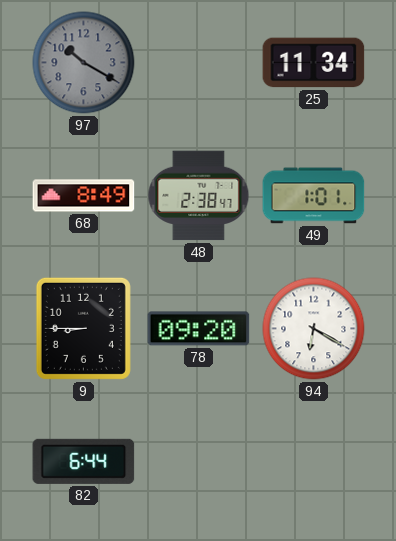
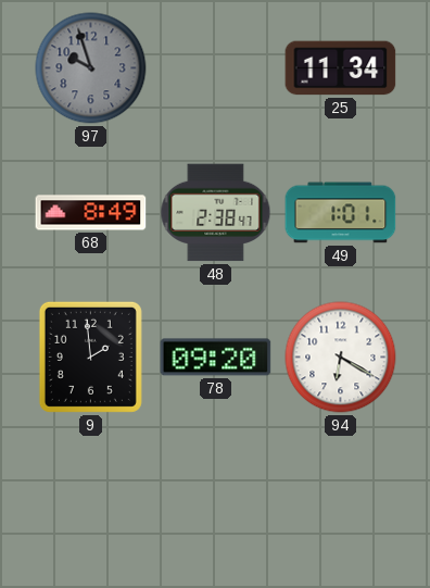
97: 10:20 -> 9:57
9: 8:45 -> 1:59
82: 6:44 -> none
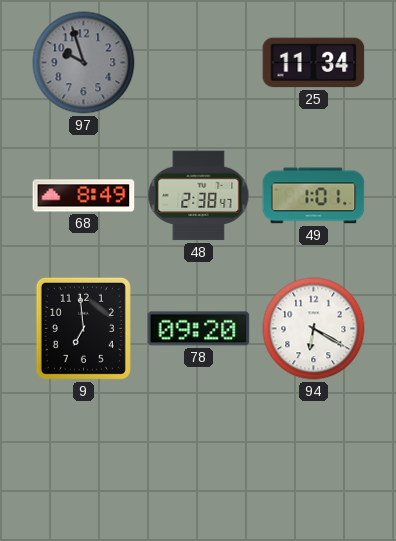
9: 1:59 -> 6:59
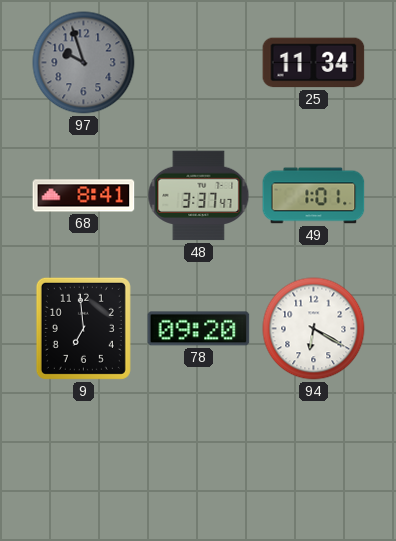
68: 8:49 -> 8:41
48: 2:38 -> 3:37
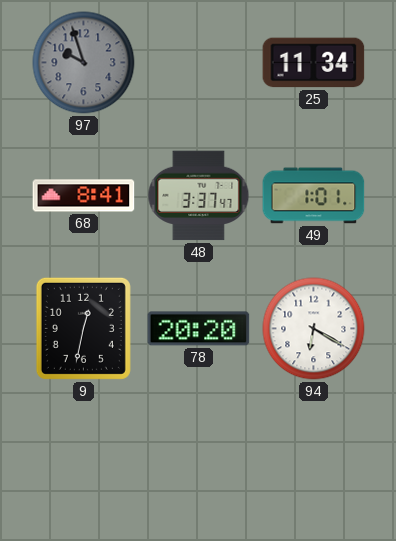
9: 6:59 -> 12:32
78: 09:20 -> 20:20
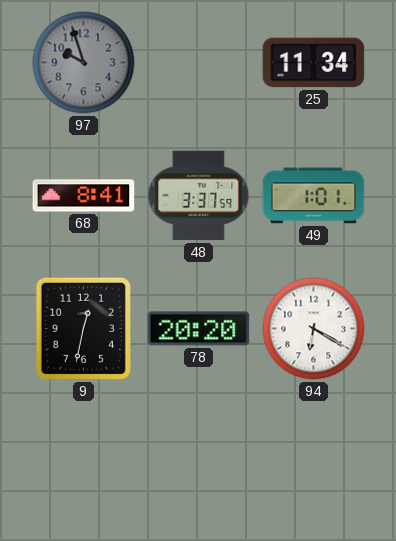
48: 3:37:47 -> 3:37:59
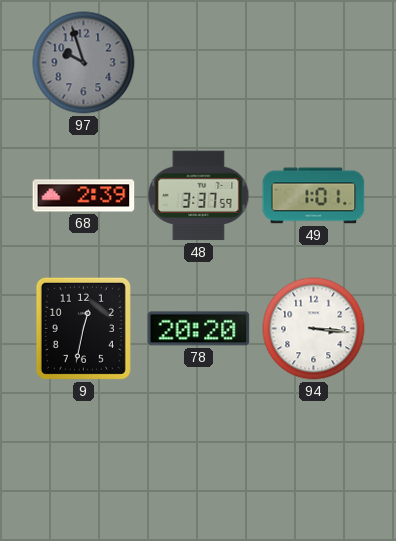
25: 11:34 -> none
68: 8:41 -> 2:39
94: 6:20 -> 3:16
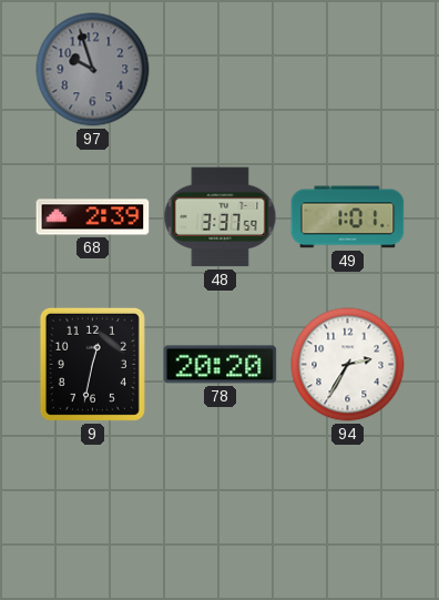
94: 3:16 -> 2:35
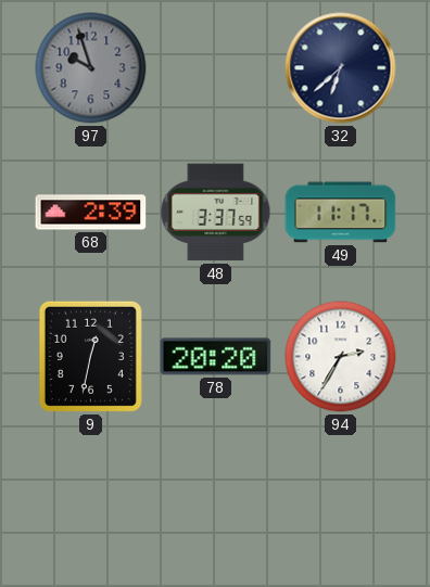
32: none -> 6:38
49: 1:01 -> 11:17
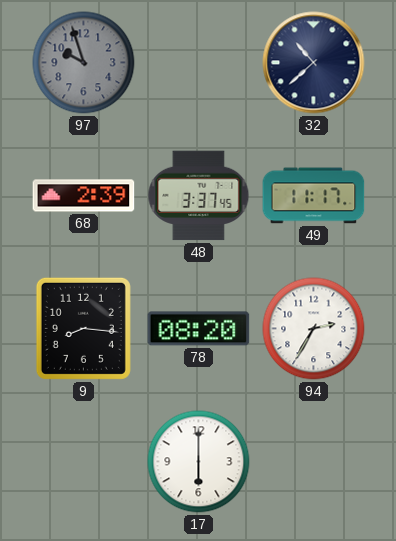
32: 6:38 -> 10:38
48: 3:37:59 -> 3:37:45
9: 12:32 -> 8:16
78: 20:20 -> 08:20
17: none -> 6:00
